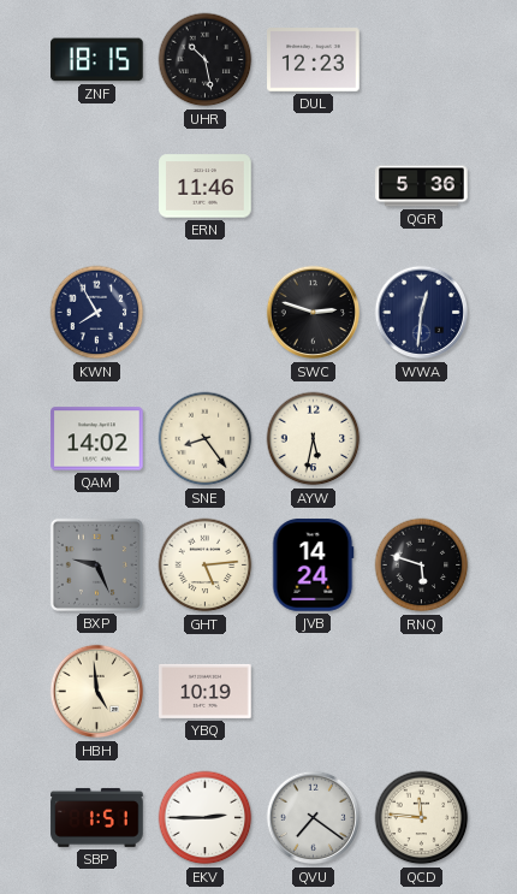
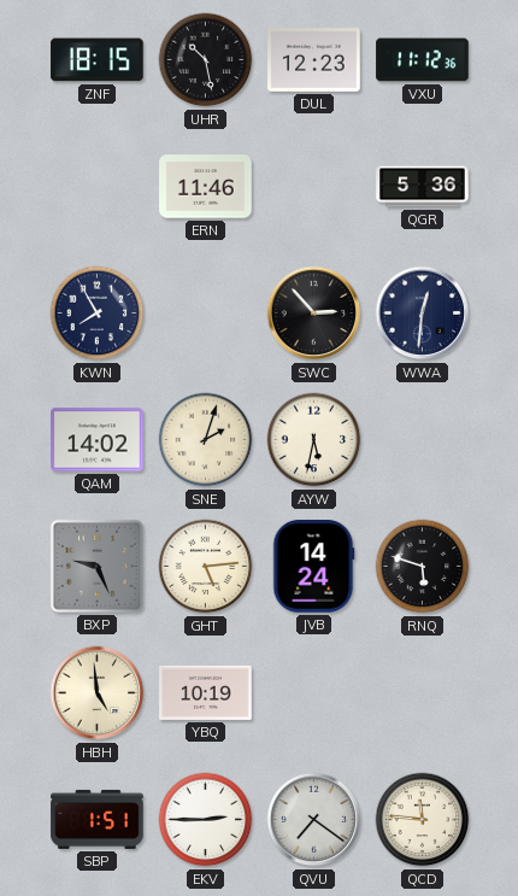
VXU: none -> 11:12
SWC: 2:48 -> 2:53
SNE: 8:24 -> 2:03
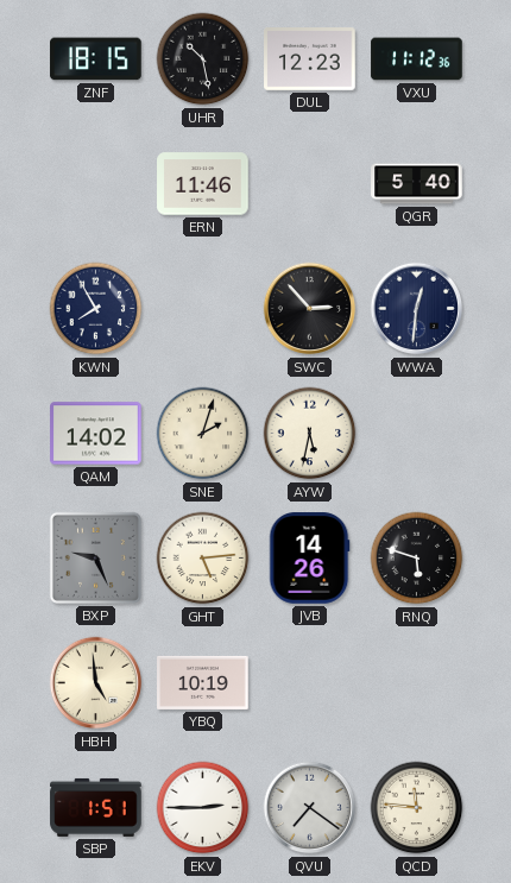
QGR: 5:36 -> 5:40
JVB: 14:24 -> 14:26
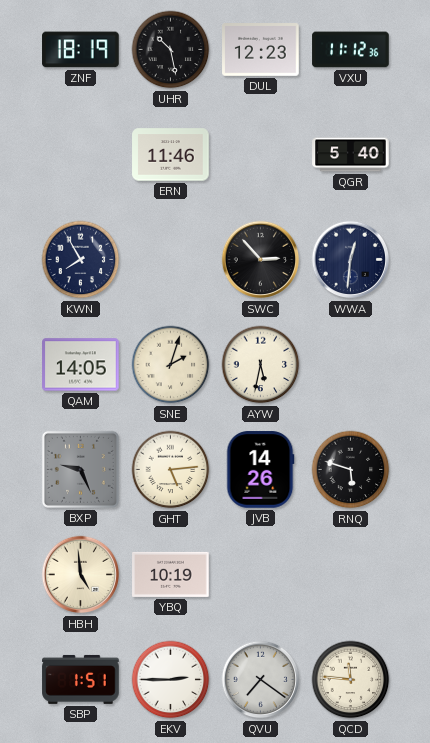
ZNF: 18:15 -> 18:19
QAM: 14:02 -> 14:05
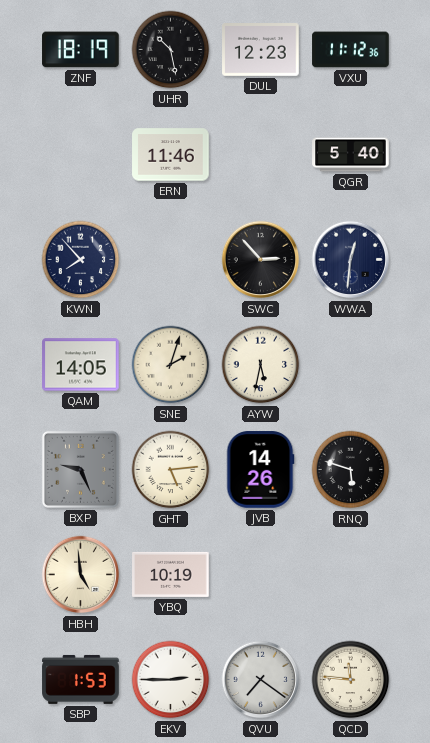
KWN: 7:55 -> 7:53
SBP: 1:51 -> 1:53
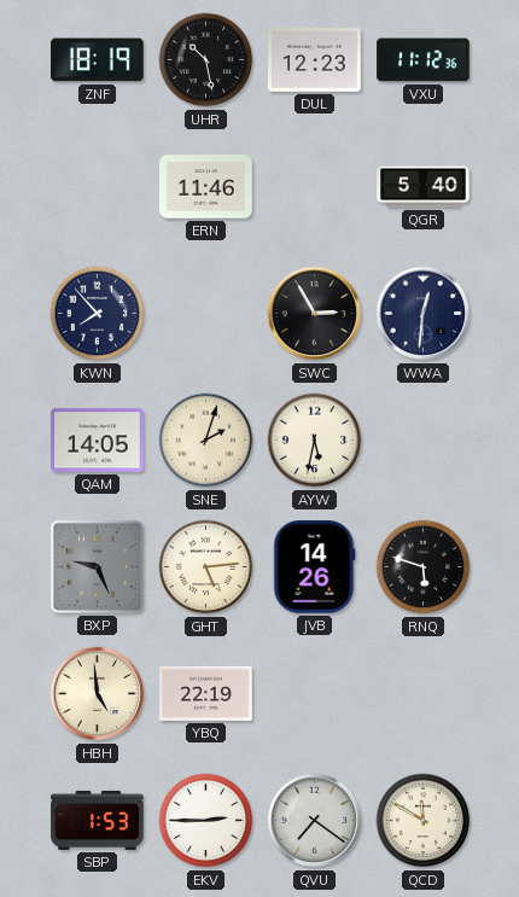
SWC: 2:53 -> 2:55
YBQ: 10:19 -> 22:19
QCD: 11:46 -> 11:50
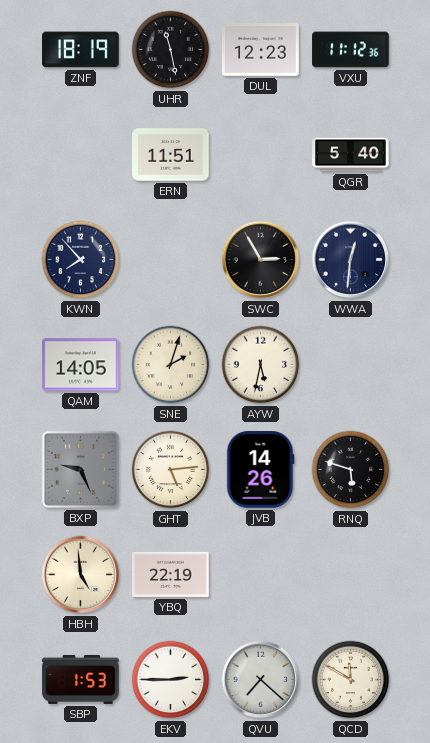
UHR: 10:28 -> 11:28
ERN: 11:46 -> 11:51
QVU: 7:21 -> 7:22
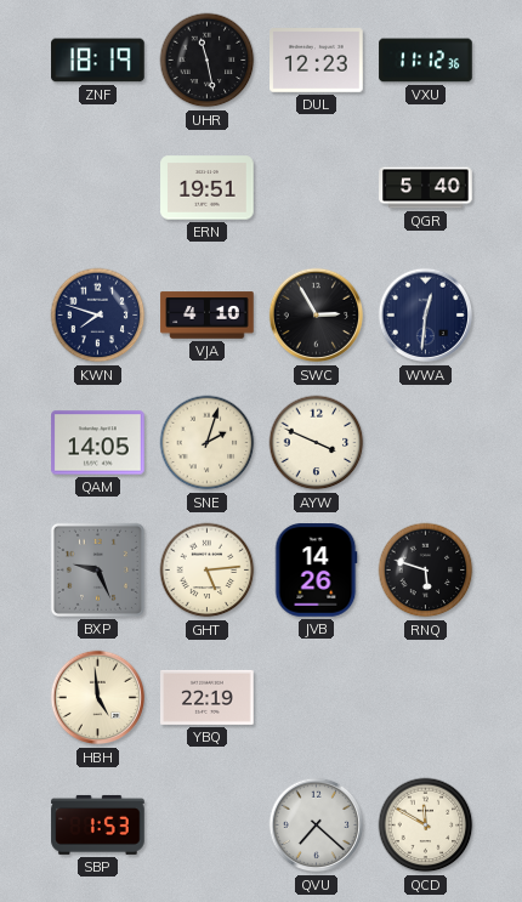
ERN: 11:51 -> 19:51
KWN: 7:53 -> 7:48
VJA: none -> 4:10
AYW: 5:32 -> 3:49
EKV: 2:45 -> none
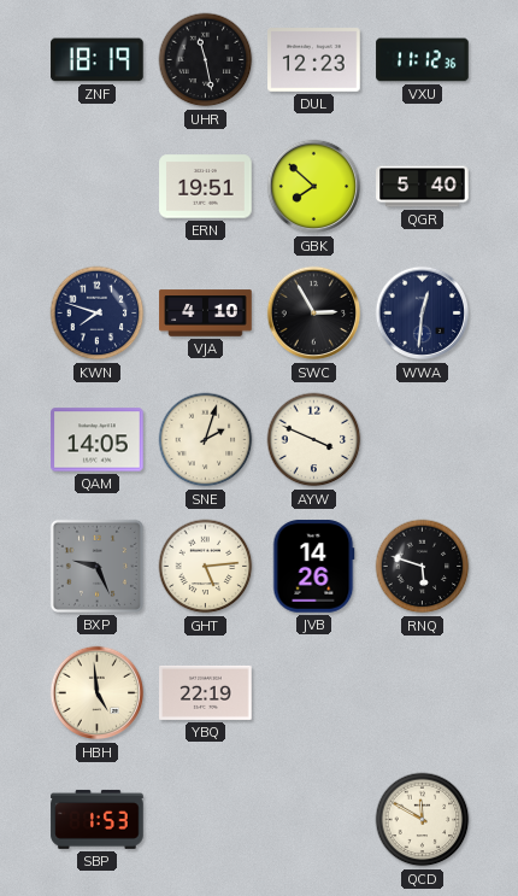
GBK: none -> 7:52
QVU: 7:22 -> none
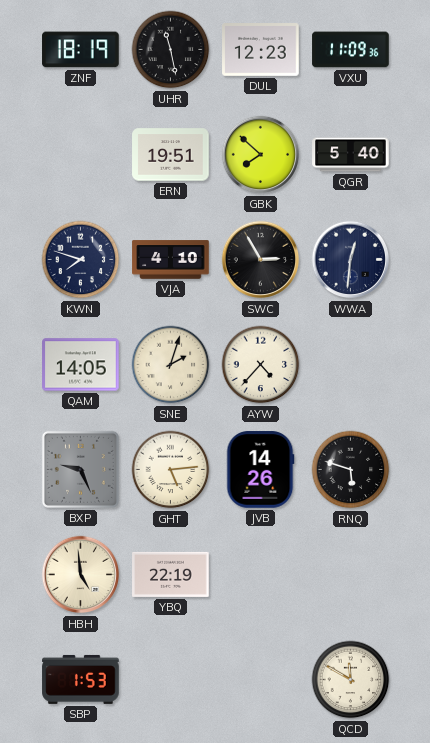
VXU: 11:12 -> 11:09
AYW: 3:49 -> 4:37
